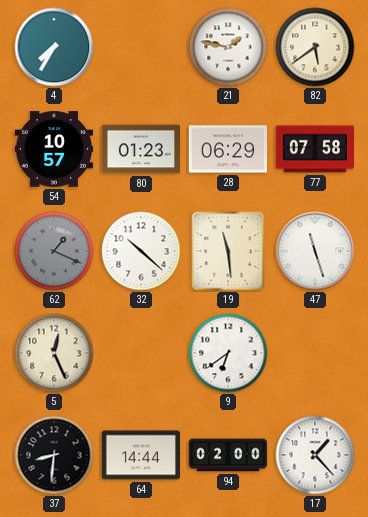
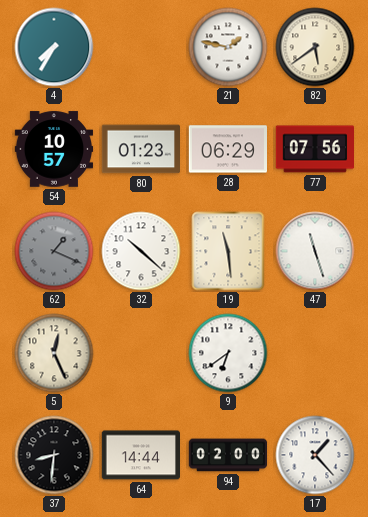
77: 07:58 -> 07:56
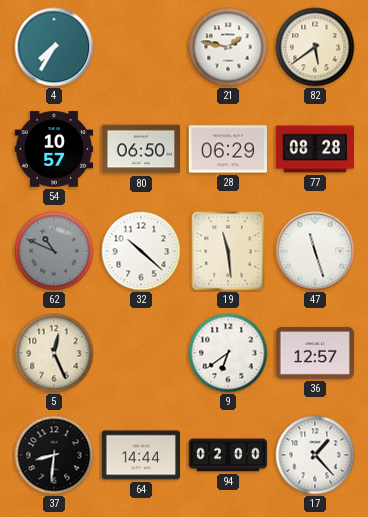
80: 01:23 -> 06:50
77: 07:56 -> 08:28
62: 1:19 -> 10:49
36: none -> 12:57
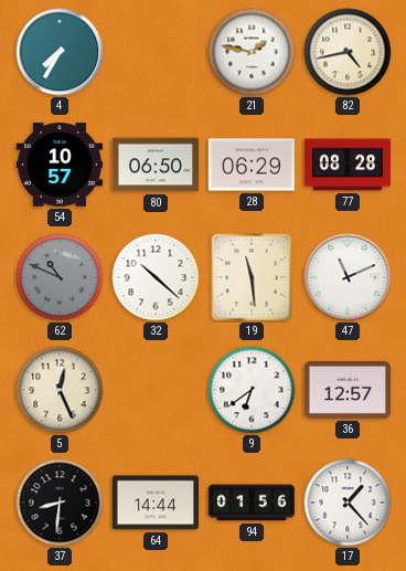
82: 5:39 -> 4:43
47: 11:27 -> 11:11
94: 02:00 -> 01:56
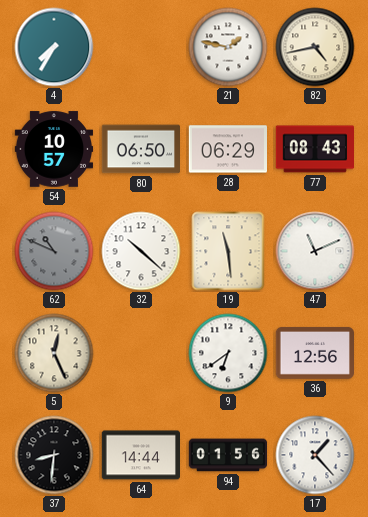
77: 08:28 -> 08:43
36: 12:57 -> 12:56
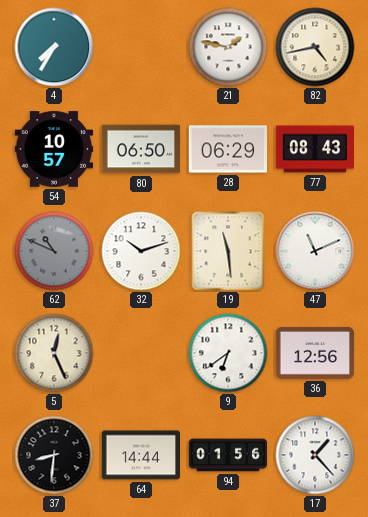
32: 10:22 -> 10:12
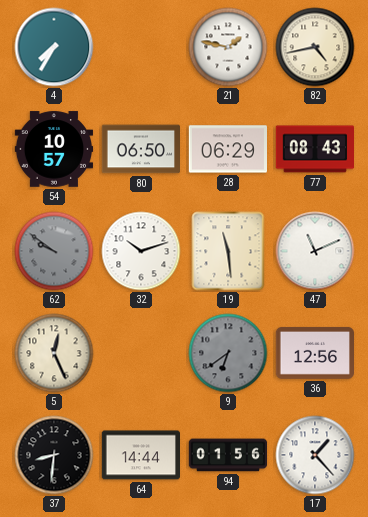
62: 10:49 -> 9:51
9 dial: white -> grey
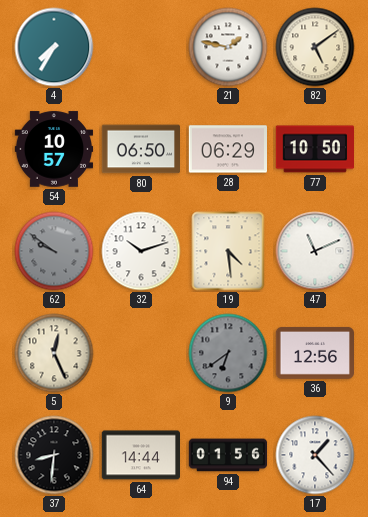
82: 4:43 -> 5:09
77: 08:43 -> 10:50
19: 11:29 -> 4:29
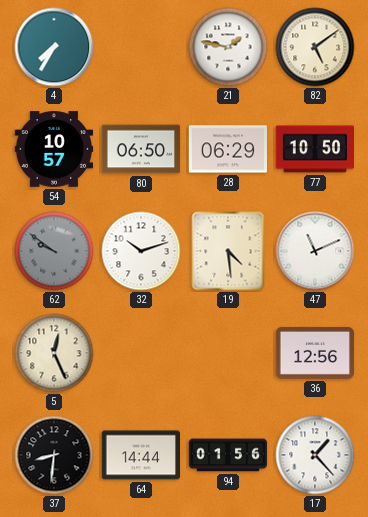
9: 6:39 -> none
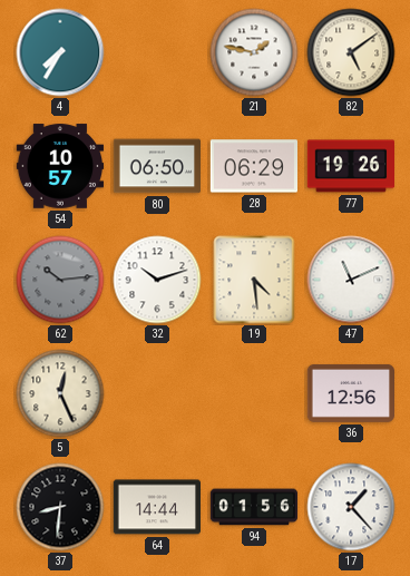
77: 10:50 -> 19:26
62: 9:51 -> 10:14
